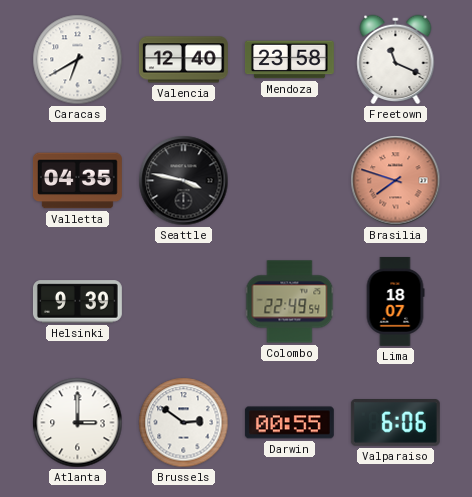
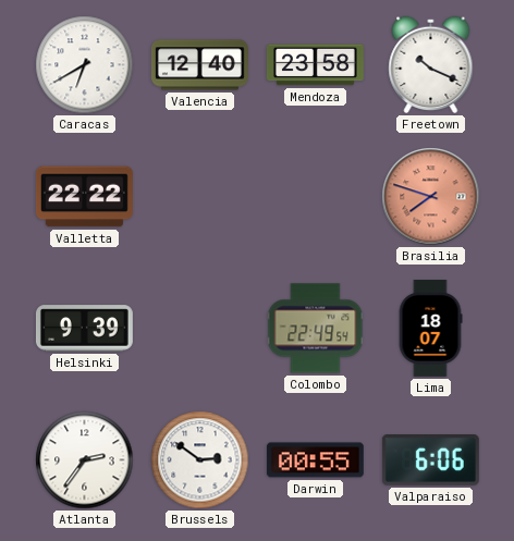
Freetown: 11:19 -> 10:19
Valletta: 04:35 -> 22:22
Seattle: 3:47 -> none
Atlanta: 3:00 -> 2:36
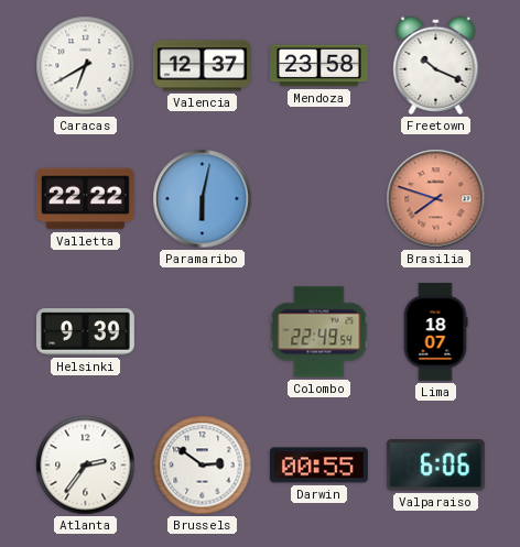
Valencia: 12:40 -> 12:37
Paramaribo: none -> 6:02
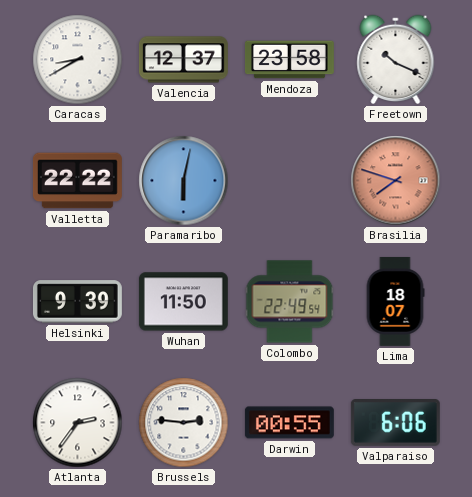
Caracas: 6:40 -> 8:40
Wuhan: none -> 11:50
Brussels: 2:51 -> 2:46
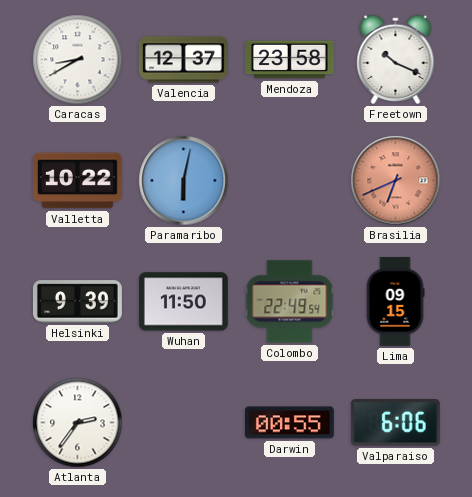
Valletta: 22:22 -> 10:22
Brasilia: 7:48 -> 6:41
Lima: 18:07 -> 09:15
Brussels: 2:46 -> none
